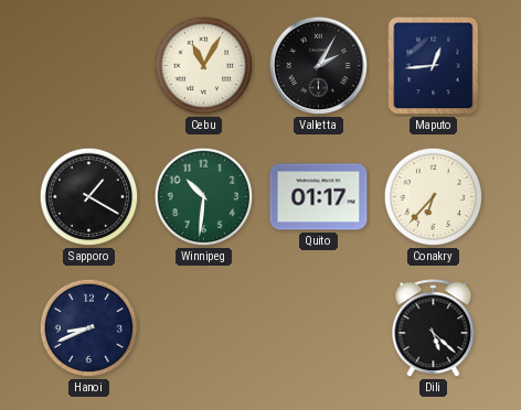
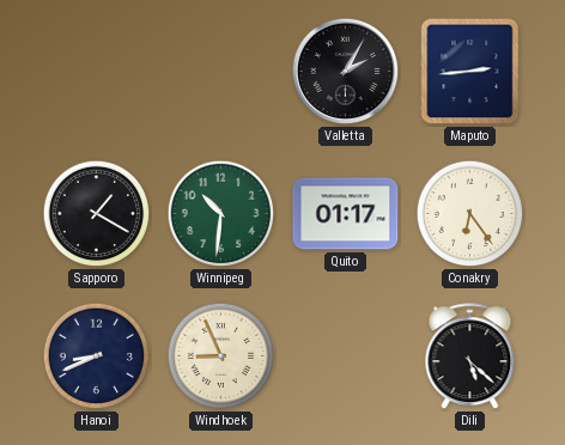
Cebu: 11:05 -> none
Maputo: 12:44 -> 2:44
Conakry: 6:37 -> 6:24
Windhoek: none -> 8:56
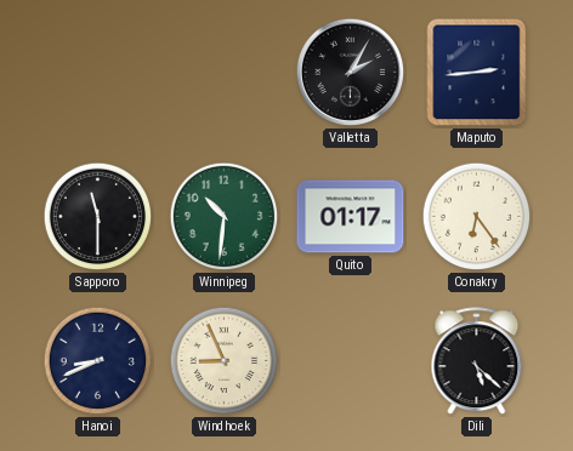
Sapporo: 1:20 -> 11:30
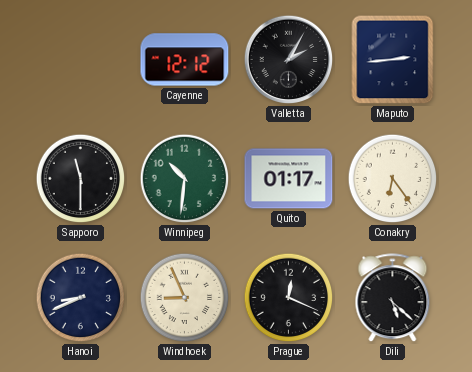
Cayenne: none -> 12:12
Prague: none -> 12:19
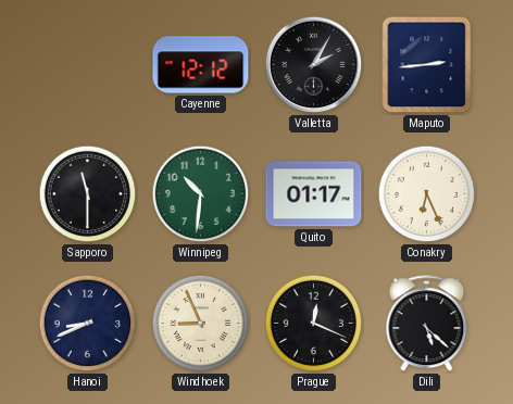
Conakry: 6:24 -> 6:26
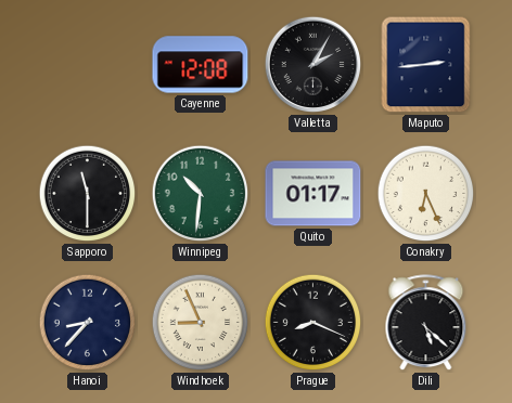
Cayenne: 12:12 -> 12:08
Hanoi: 8:41 -> 8:37
Prague: 12:19 -> 8:19
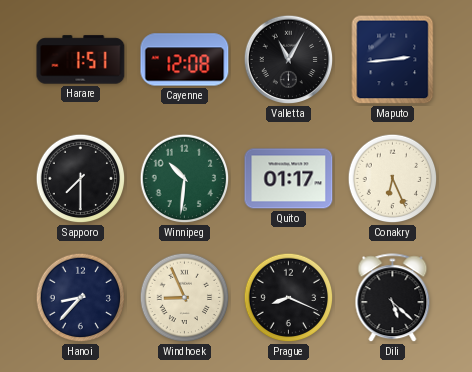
Harare: none -> 1:51
Valletta: 2:05 -> 11:05
Sapporo: 11:30 -> 7:30
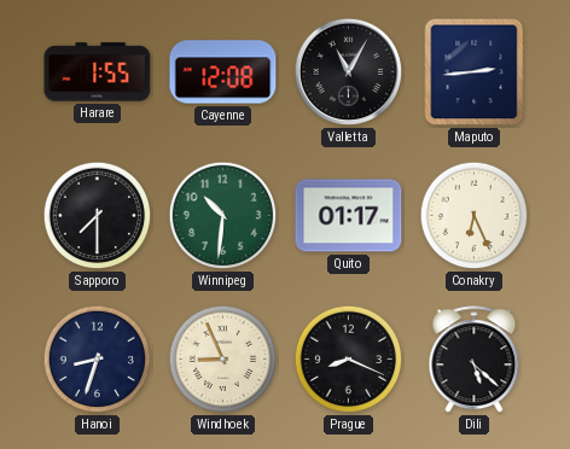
Harare: 1:51 -> 1:55
Hanoi: 8:37 -> 8:33
